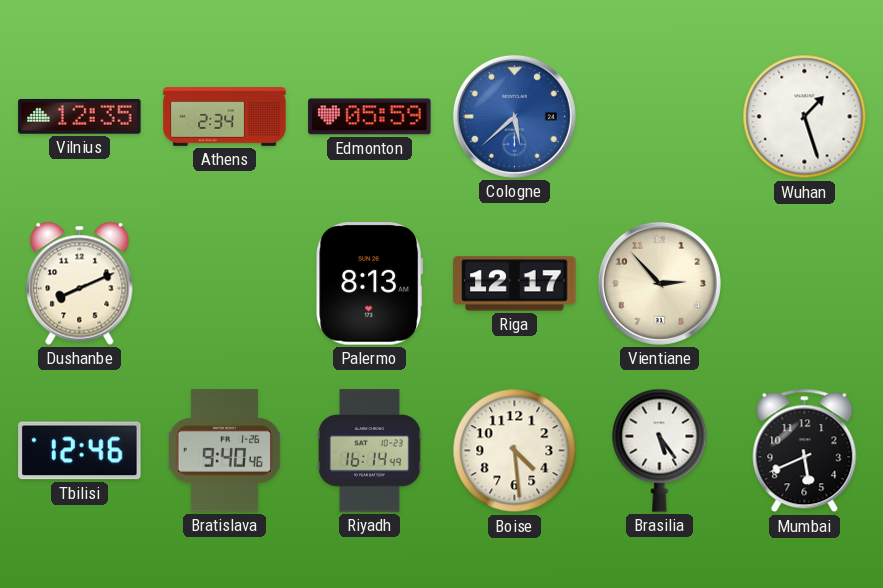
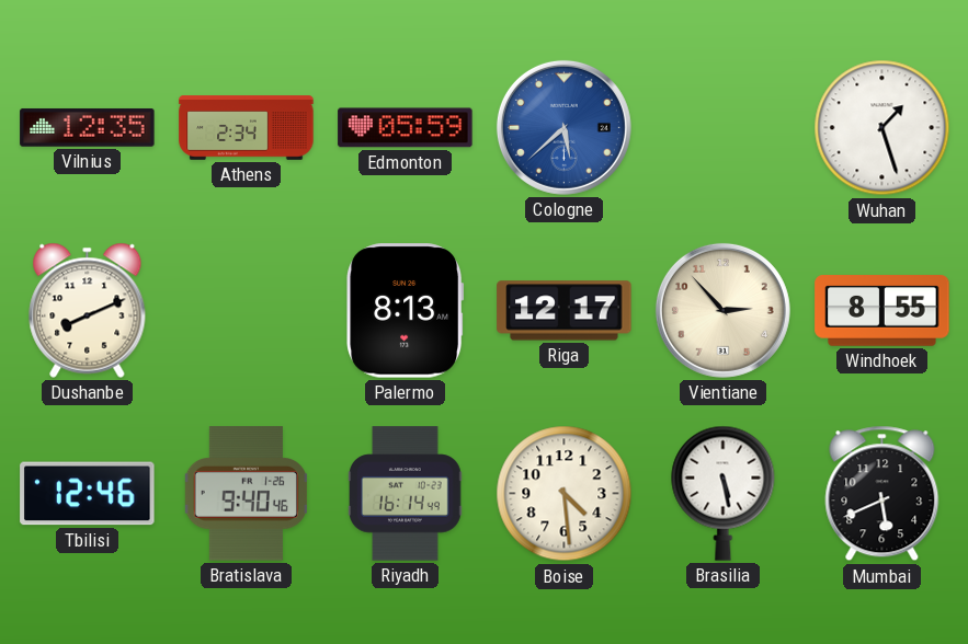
Windhoek: none -> 8:55
Brasilia: 5:24 -> 5:28
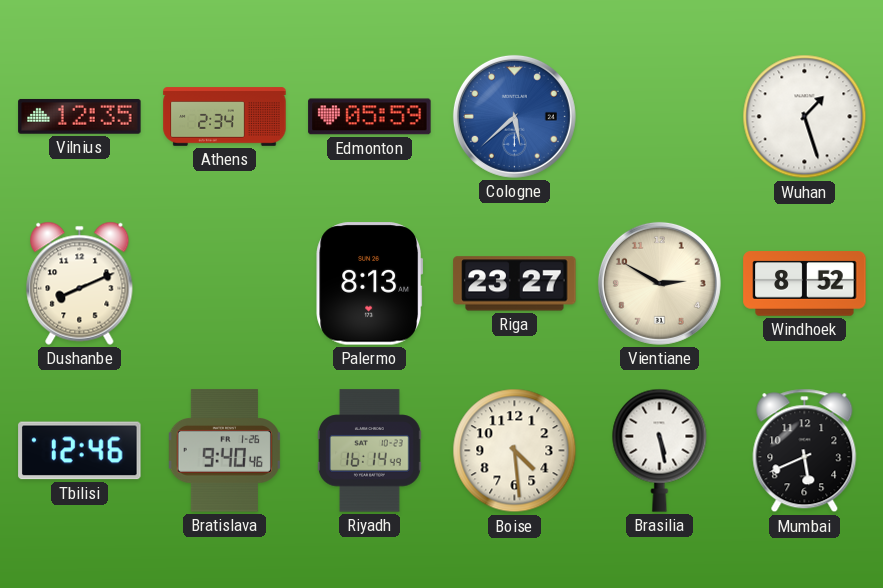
Riga: 12:17 -> 23:27
Vientiane: 2:53 -> 2:50
Windhoek: 8:55 -> 8:52
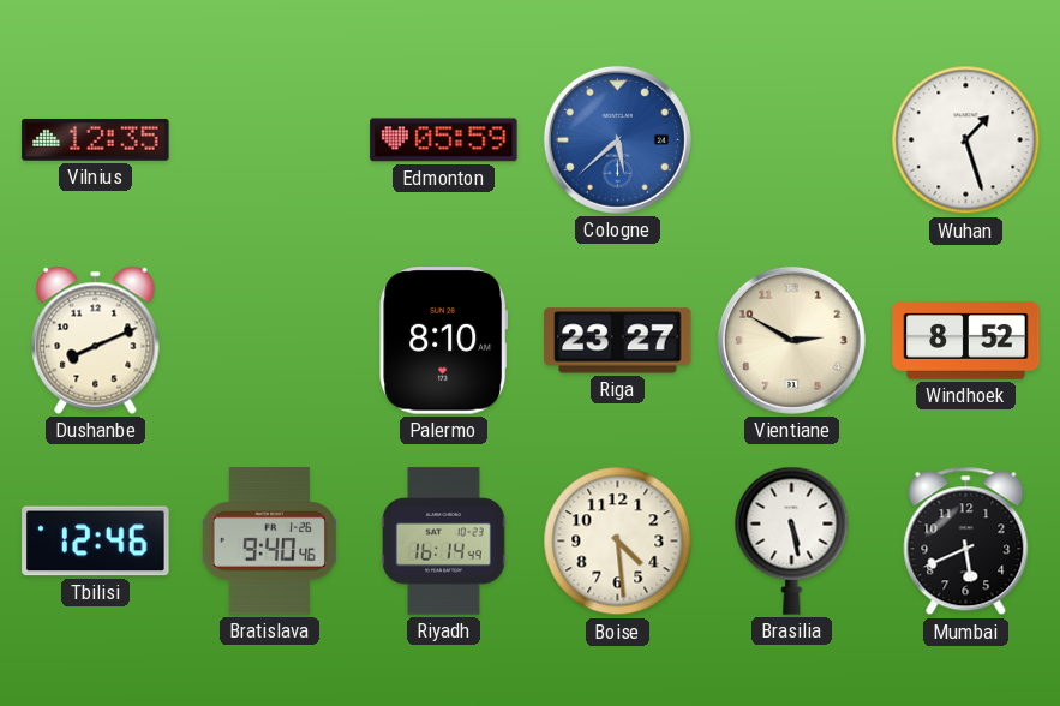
Athens: 2:34 -> none
Palermo: 8:13 -> 8:10
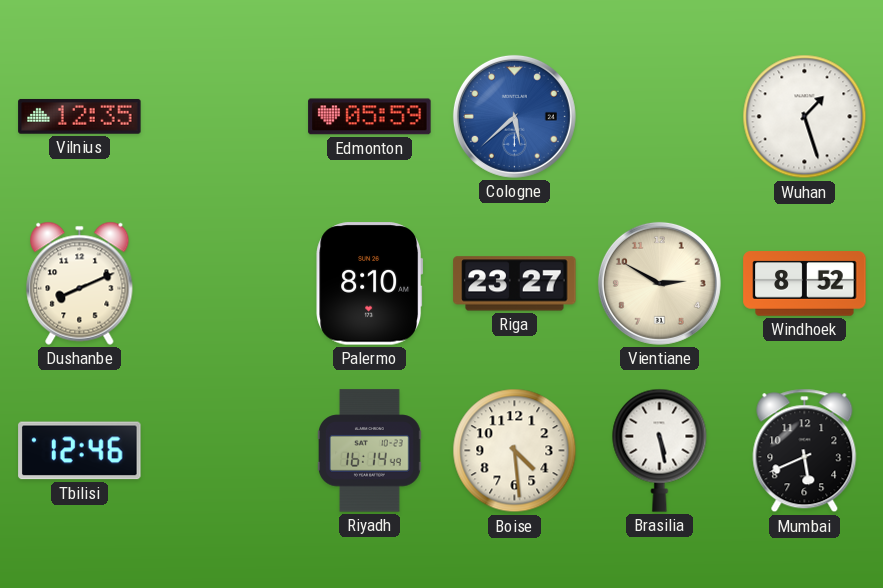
Bratislava: 9:40 -> none
